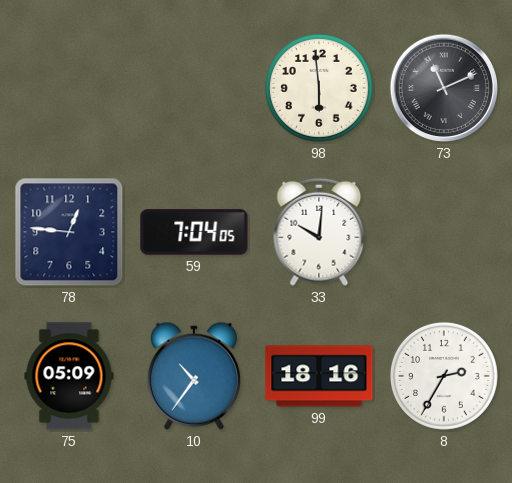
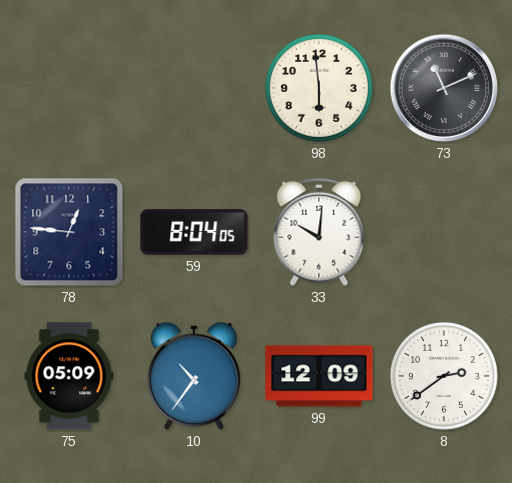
59: 7:04 -> 8:04
99: 18:16 -> 12:09
8: 2:35 -> 2:39
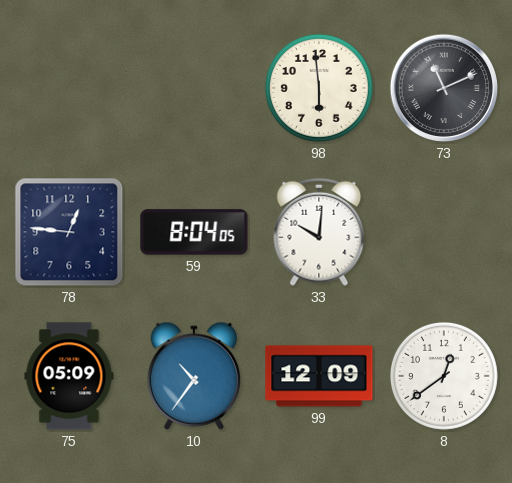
8: 2:39 -> 12:39
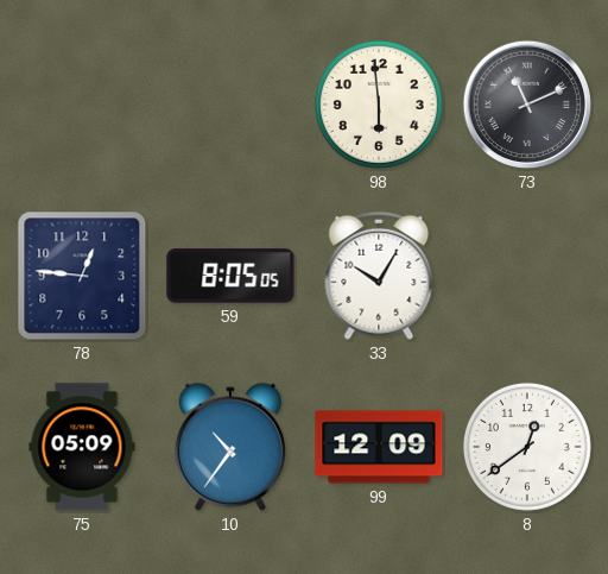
59: 8:04 -> 8:05
33: 10:01 -> 10:05
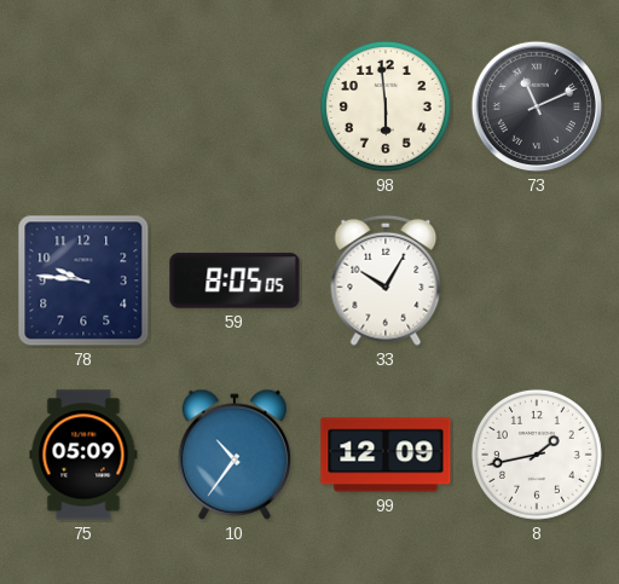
78: 12:46 -> 9:46
8: 12:39 -> 1:43
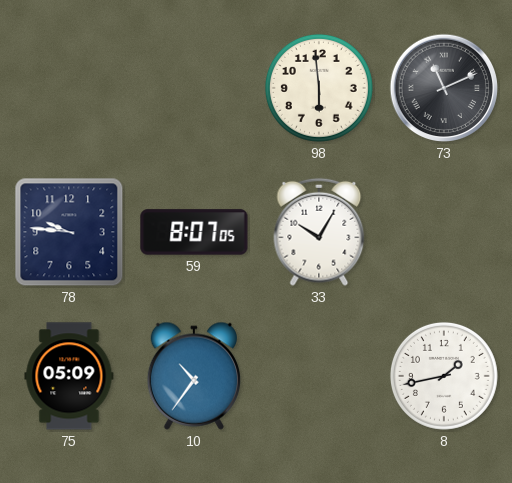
59: 8:05 -> 8:07
99: 12:09 -> none
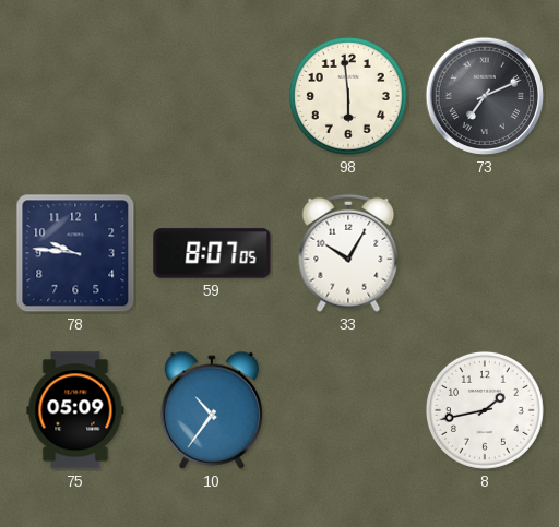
73: 11:11 -> 7:11
